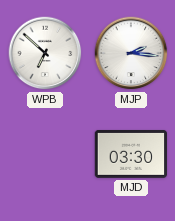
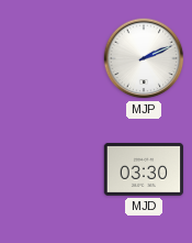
WPB: 6:52 -> none
MJP: 2:16 -> 2:11
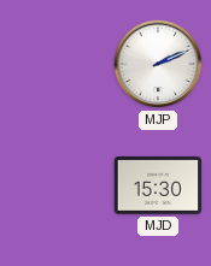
MJD: 03:30 -> 15:30
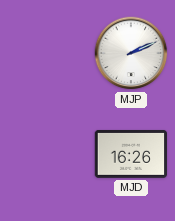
MJD: 15:30 -> 16:26
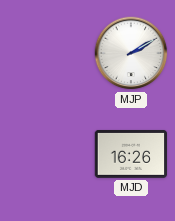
MJP: 2:11 -> 2:10
